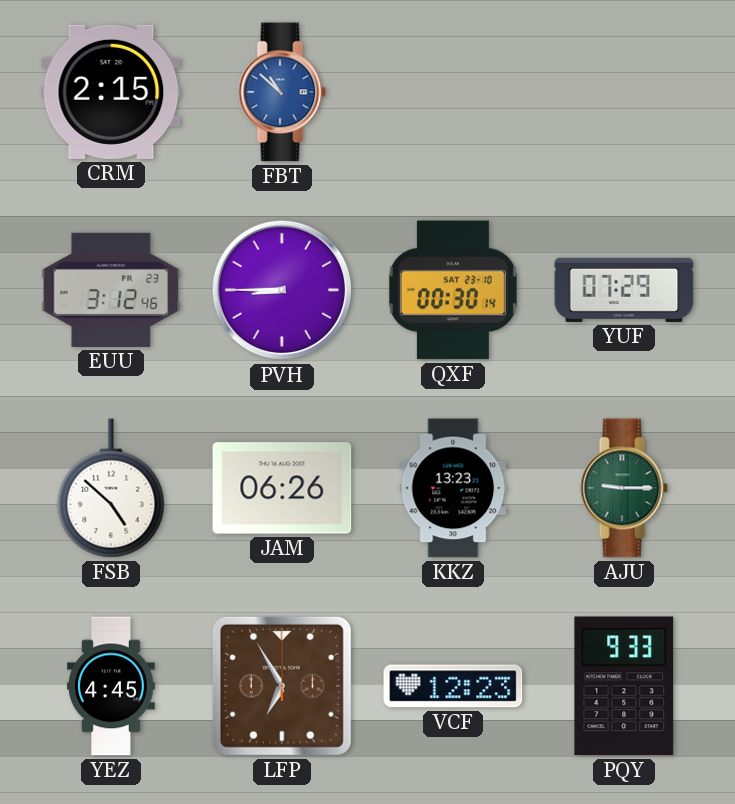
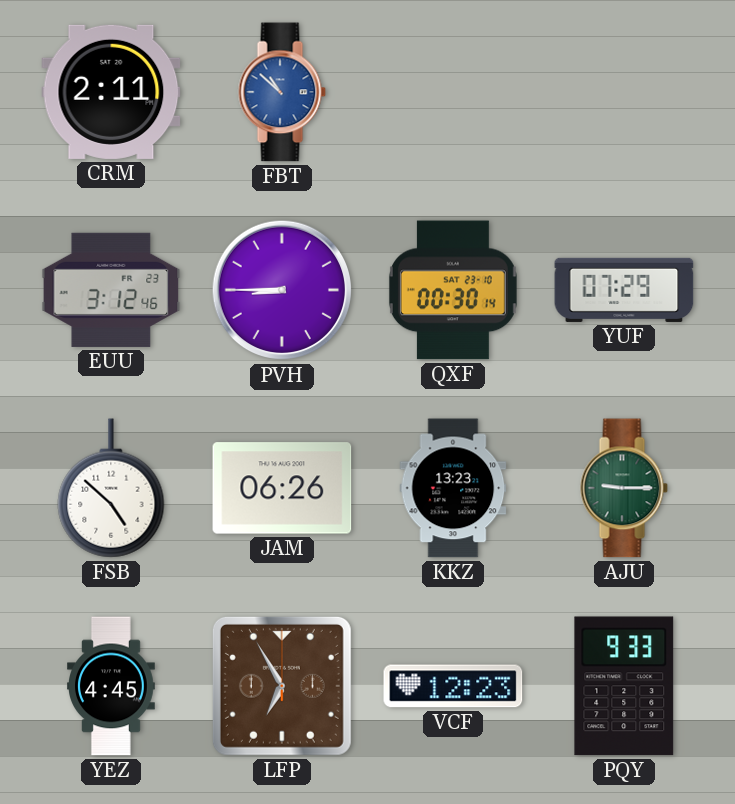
CRM: 2:15 -> 2:11
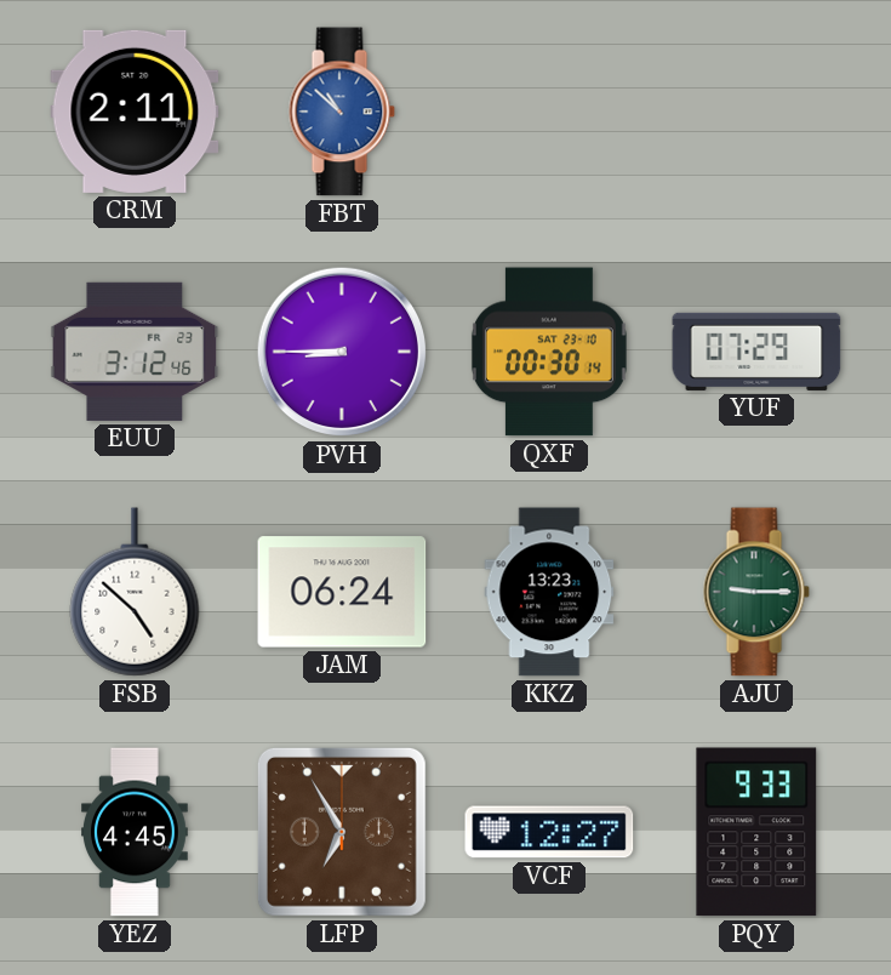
JAM: 06:26 -> 06:24
VCF: 12:23 -> 12:27
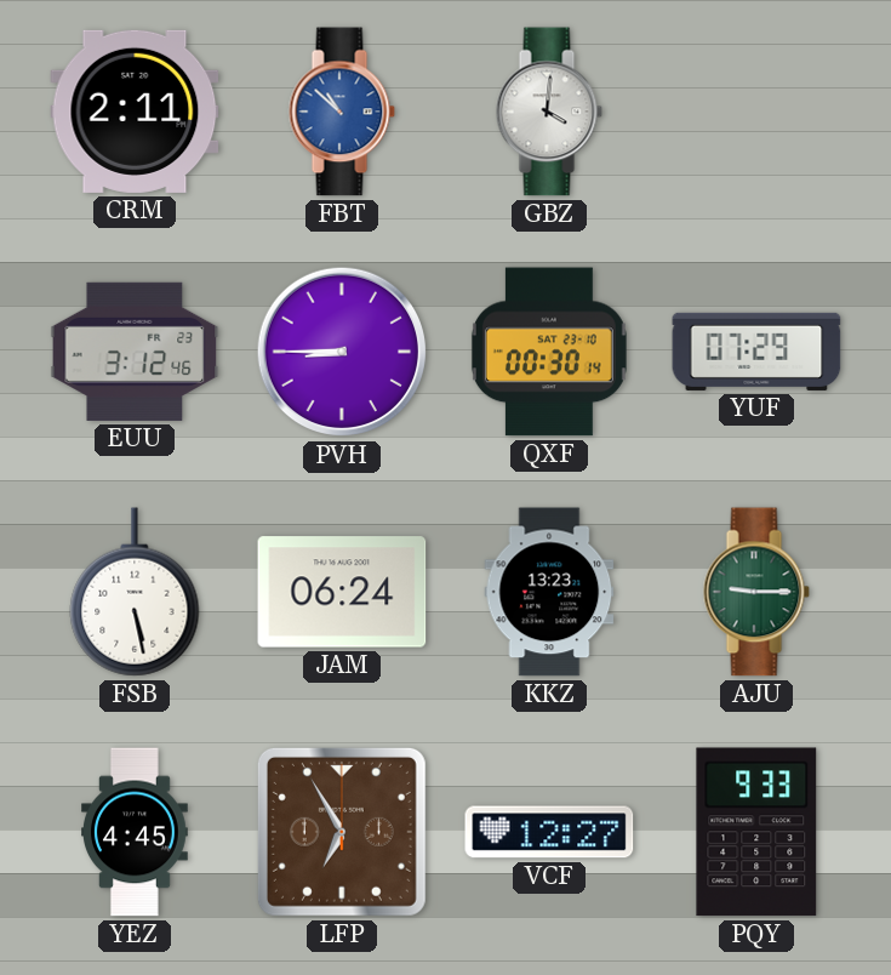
GBZ: none -> 4:01
FSB: 4:52 -> 5:28
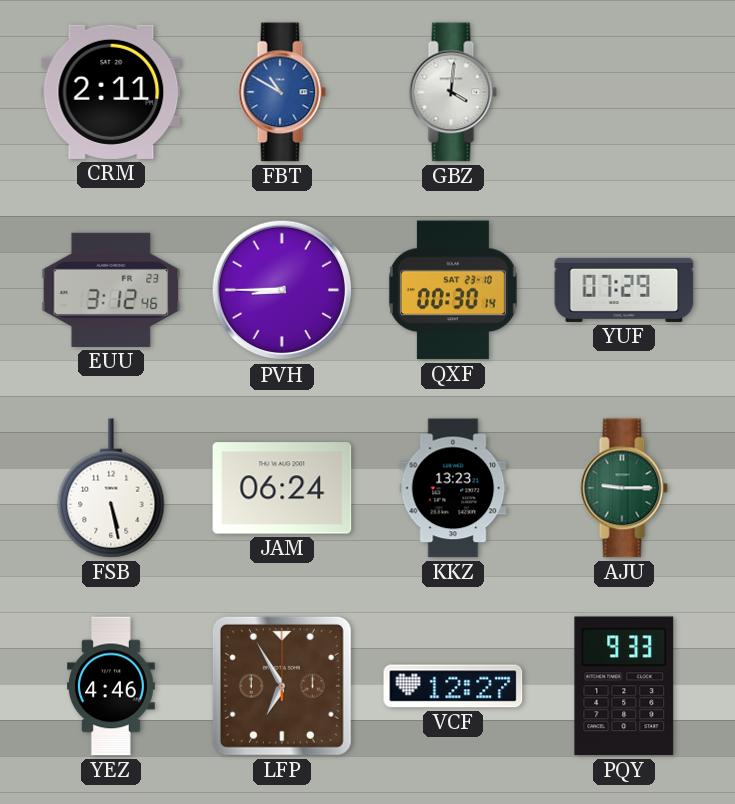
FBT: 10:52 -> 10:50
YEZ: 4:45 -> 4:46
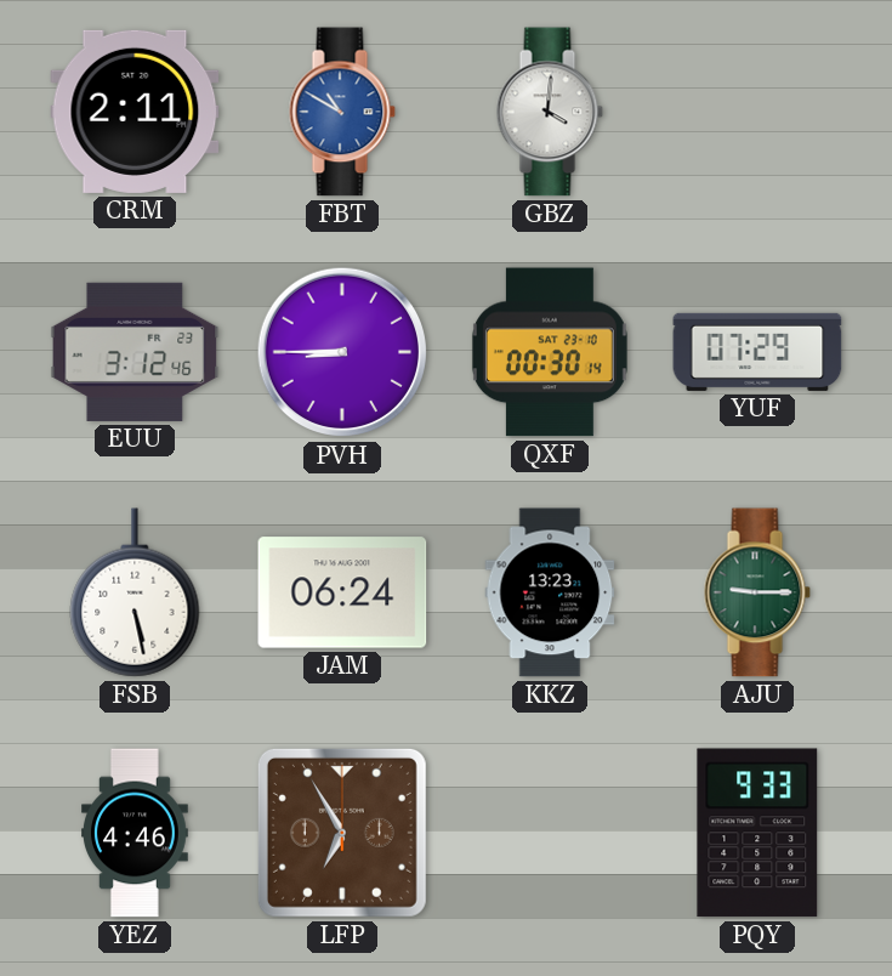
VCF: 12:27 -> none
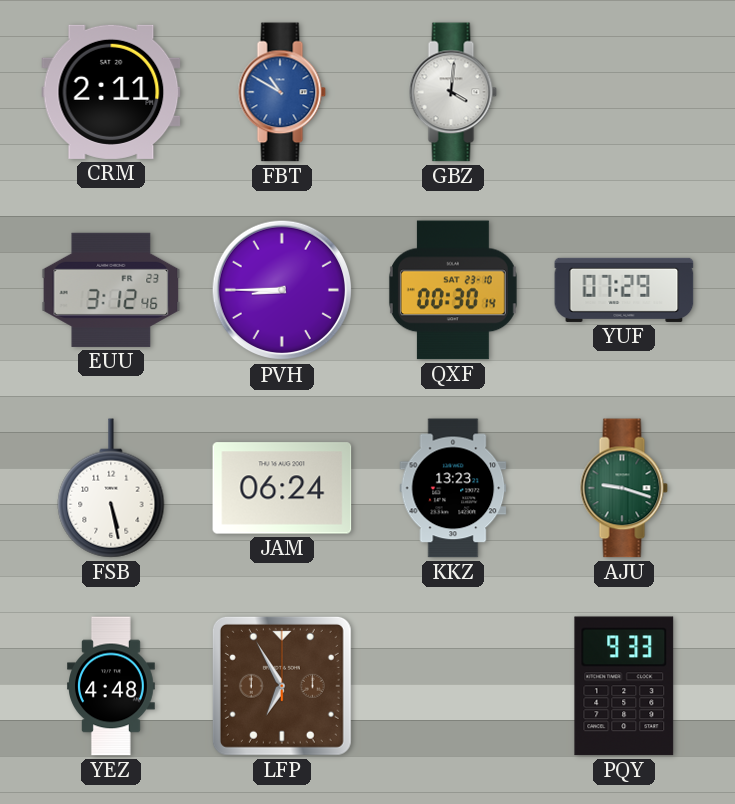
AJU: 9:15 -> 9:18
YEZ: 4:46 -> 4:48
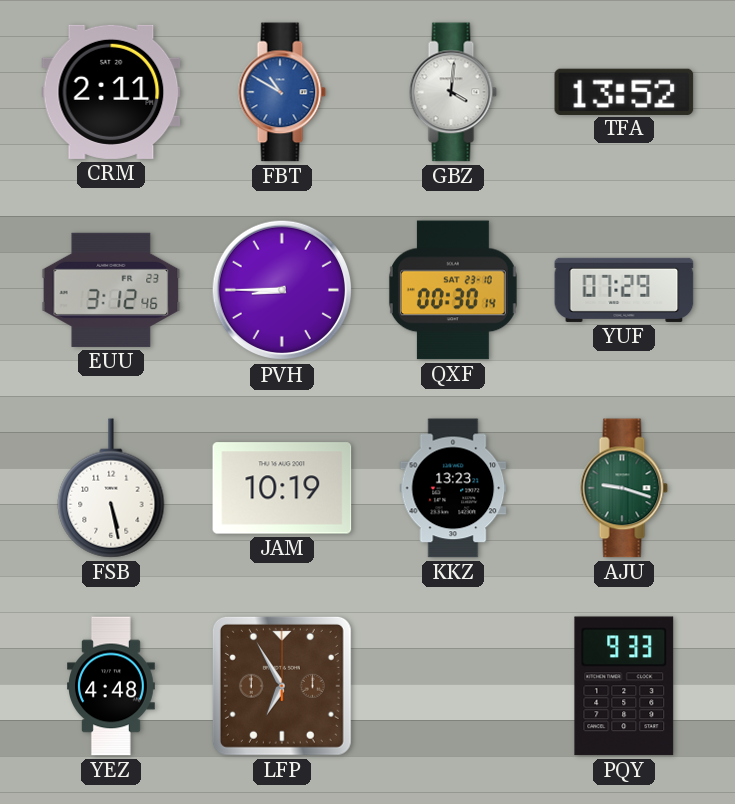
TFA: none -> 13:52
JAM: 06:24 -> 10:19
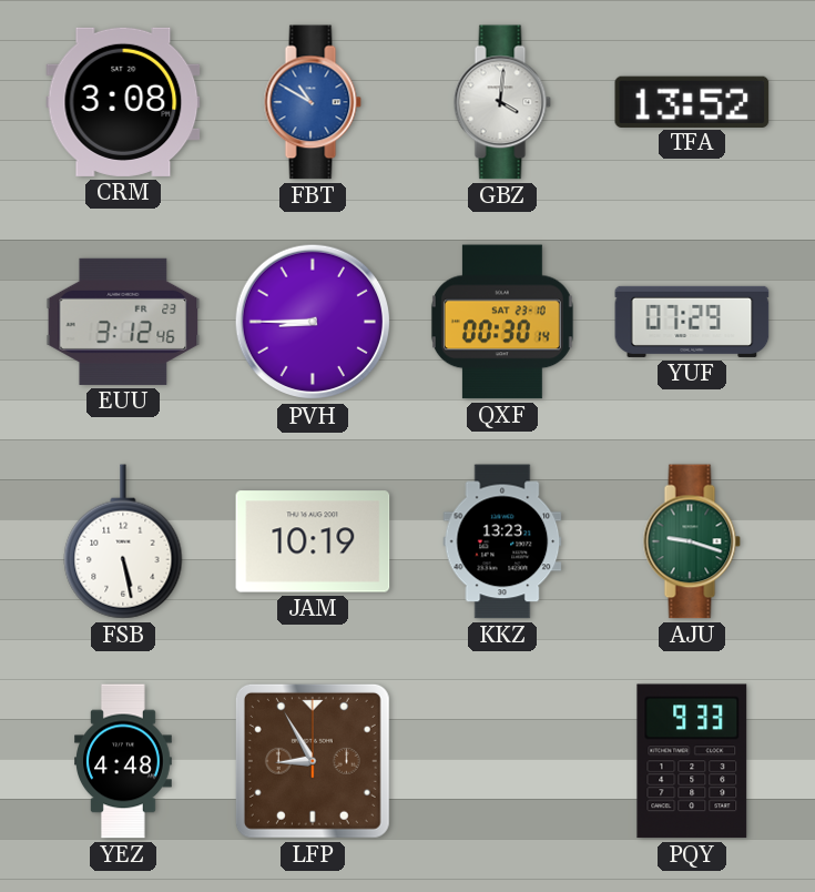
CRM: 2:11 -> 3:08
LFP: 6:55 -> 8:55
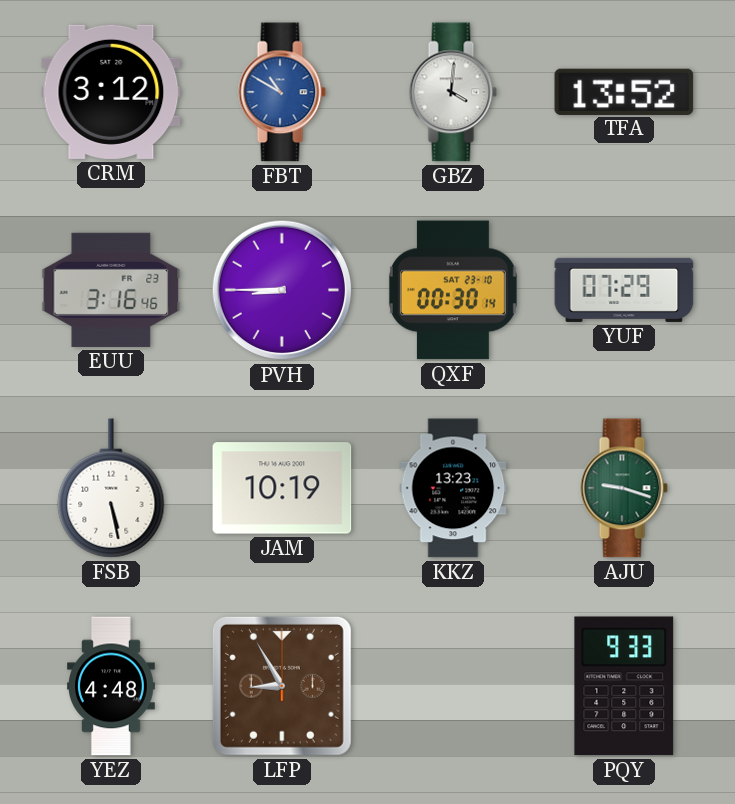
CRM: 3:08 -> 3:12
EUU: 3:12 -> 3:16
